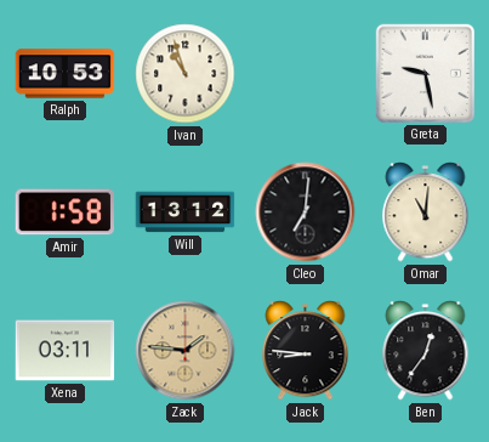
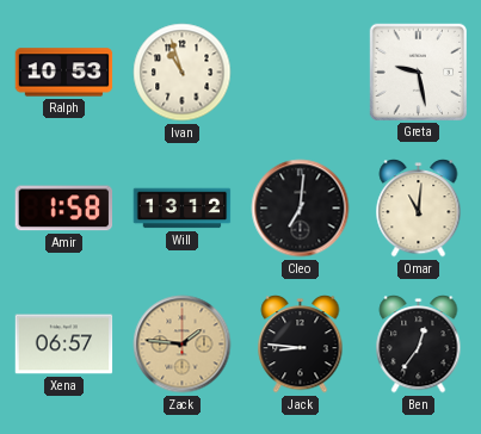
Xena: 03:11 -> 06:57
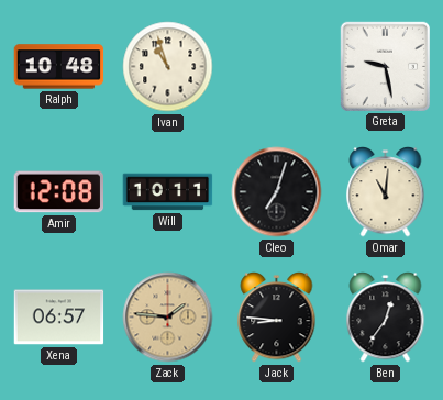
Ralph: 10:53 -> 10:48
Amir: 1:58 -> 12:08
Will: 13:12 -> 10:11
Cleo: 7:01 -> 7:03
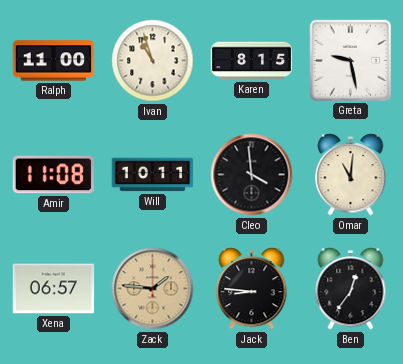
Ralph: 10:48 -> 11:00
Karen: none -> 8:15
Amir: 12:08 -> 11:08
Cleo: 7:03 -> 3:59
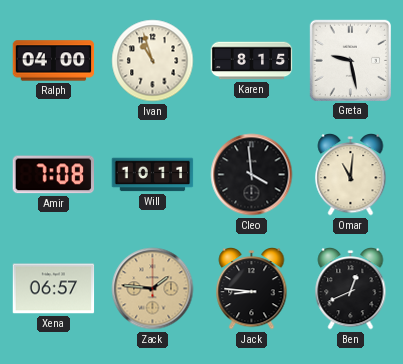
Ralph: 11:00 -> 04:00
Amir: 11:08 -> 7:08
Ben: 12:36 -> 12:41
